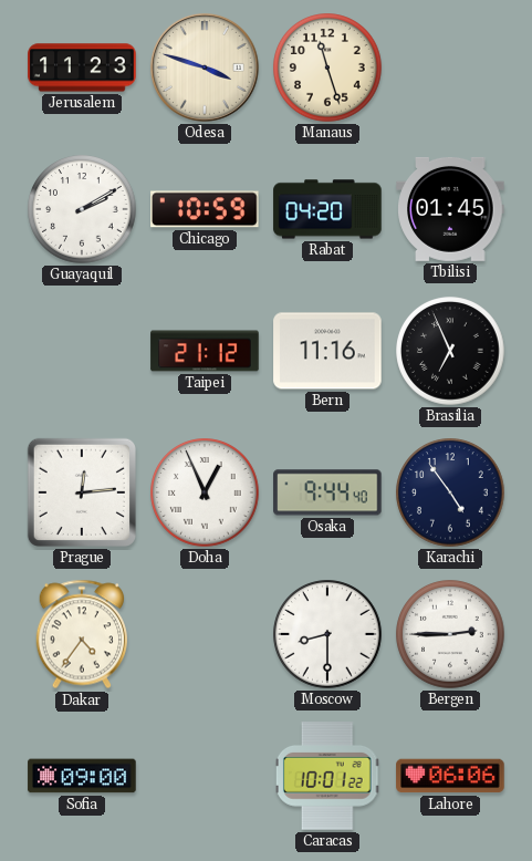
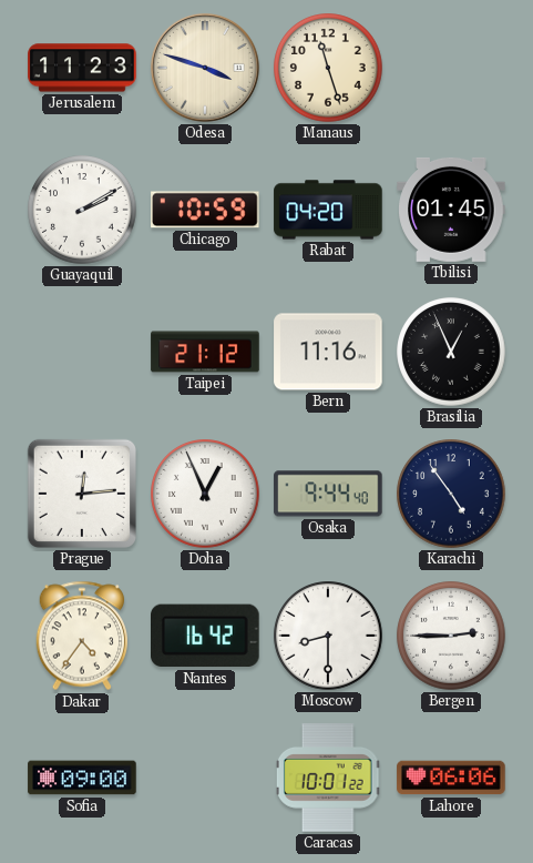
Brasilia: 6:56 -> 12:56
Nantes: none -> 16:42
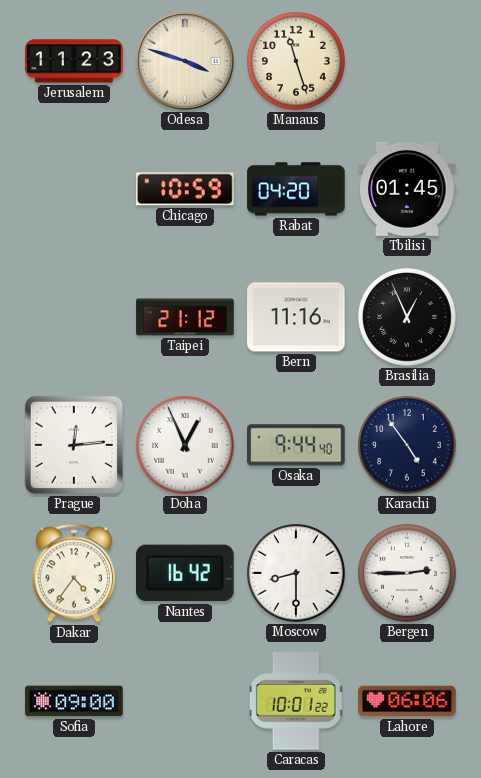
Guayaquil: 2:10 -> none
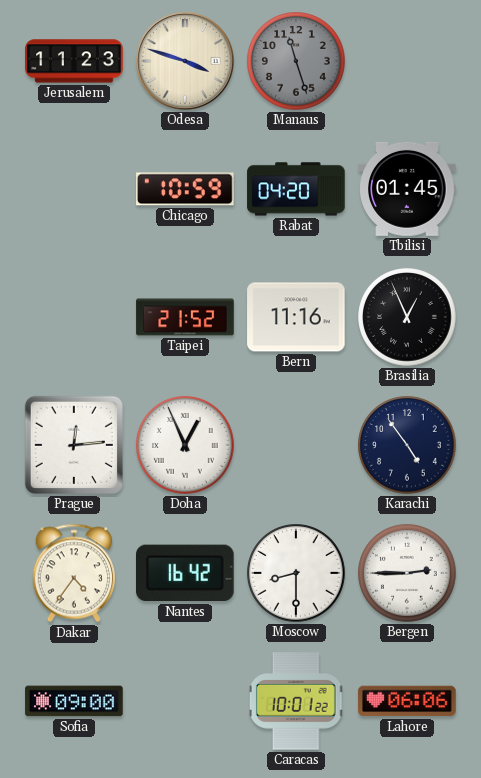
Manaus dial: cream -> grey
Taipei: 21:12 -> 21:52
Osaka: 9:44 -> none
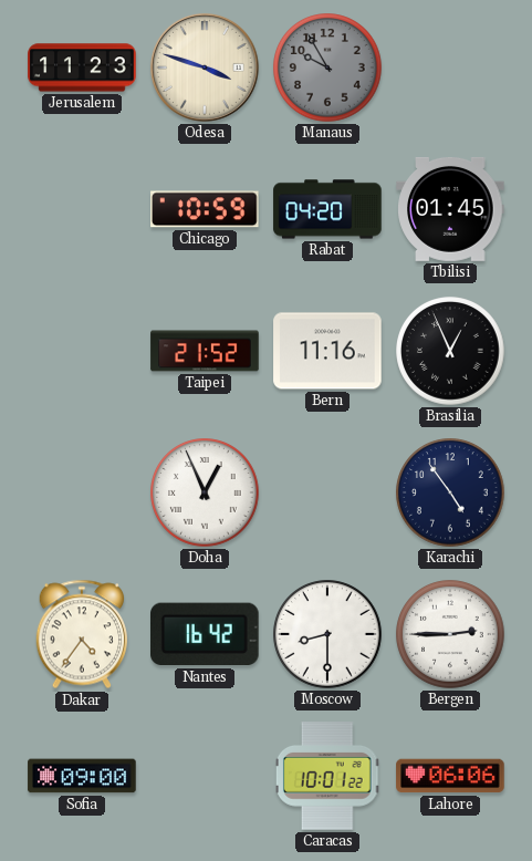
Manaus: 11:27 -> 9:55
Prague: 12:14 -> none
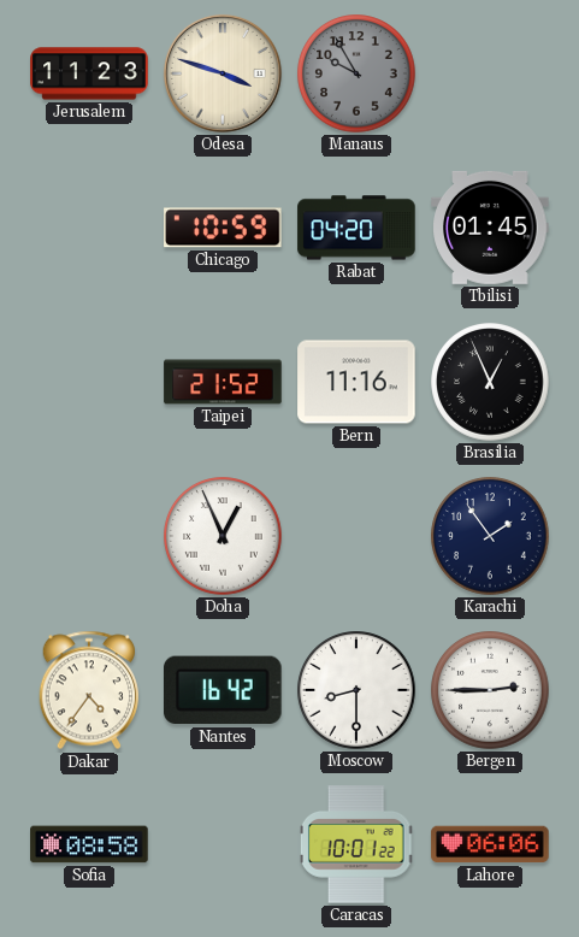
Karachi: 4:54 -> 1:54
Sofia: 09:00 -> 08:58
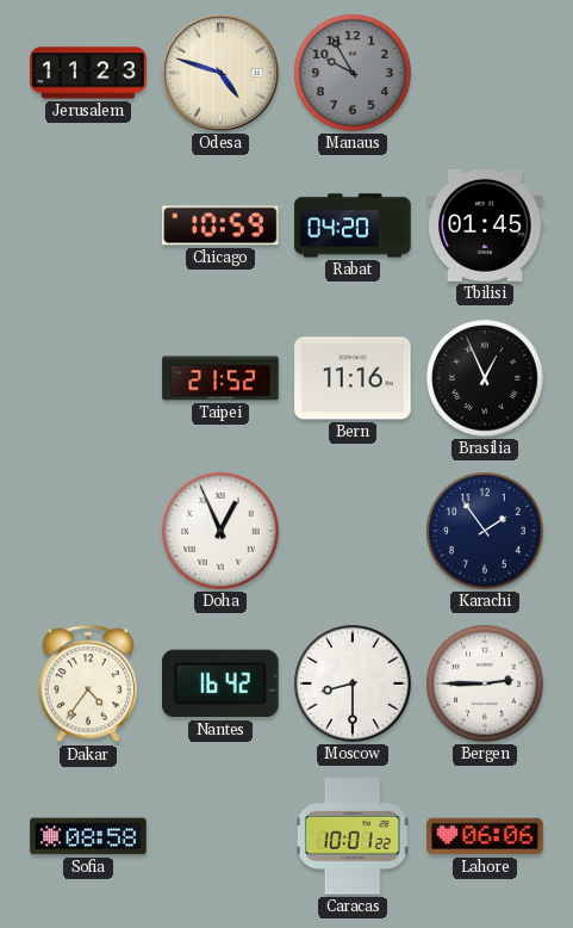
Odesa: 3:48 -> 4:48
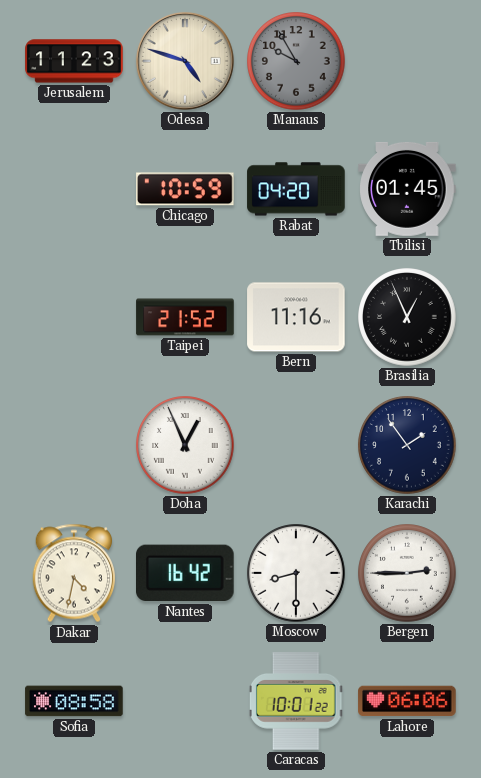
Dakar: 4:36 -> 4:32
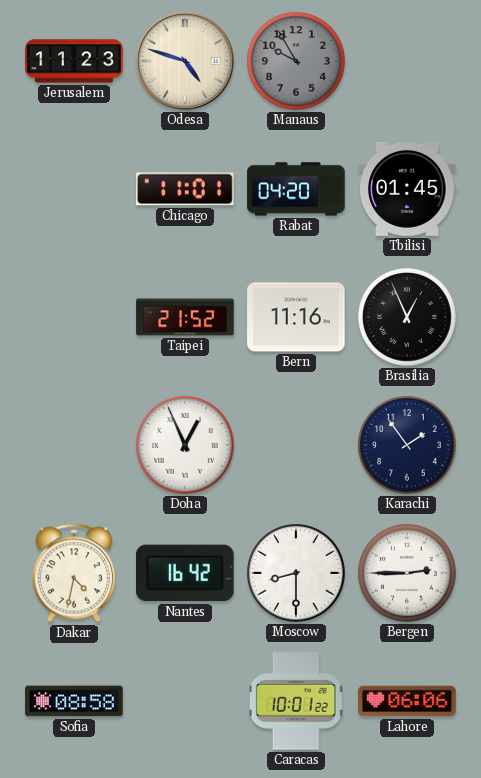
Chicago: 10:59 -> 11:01
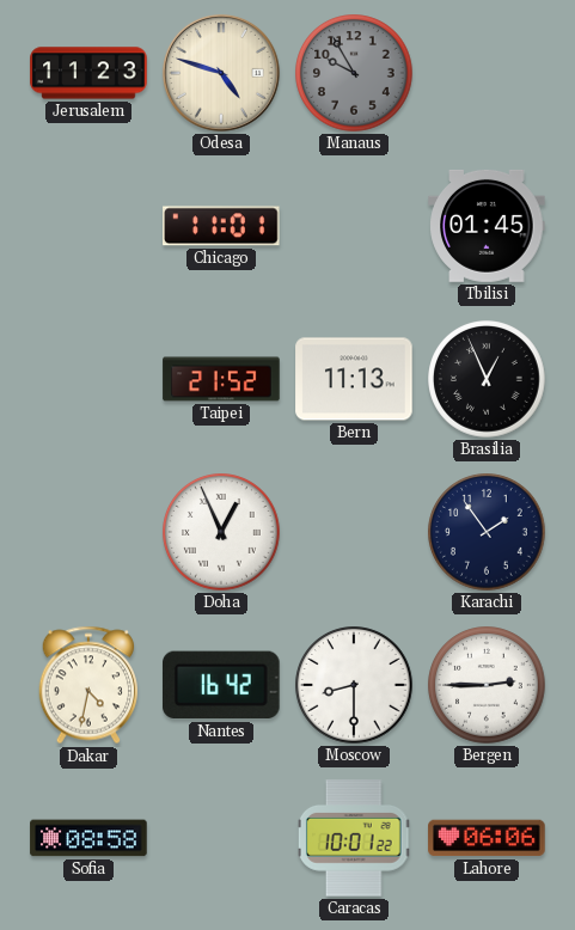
Rabat: 04:20 -> none
Bern: 11:16 -> 11:13
